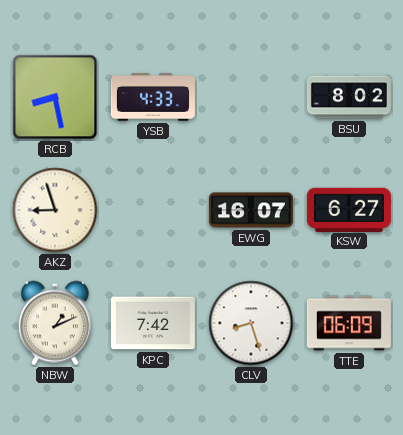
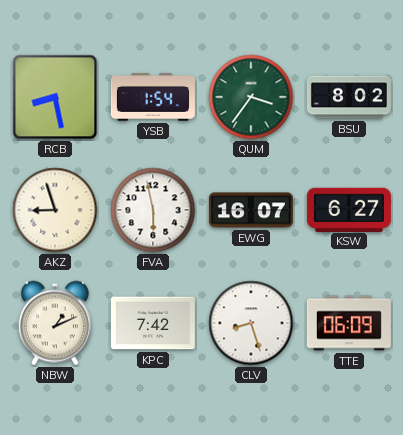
YSB: 4:33 -> 1:54
QUM: none -> 3:36
FVA: none -> 5:58
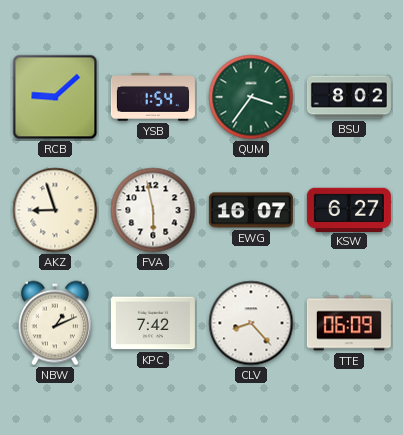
RCB: 8:28 -> 9:08
CLV: 8:27 -> 8:23
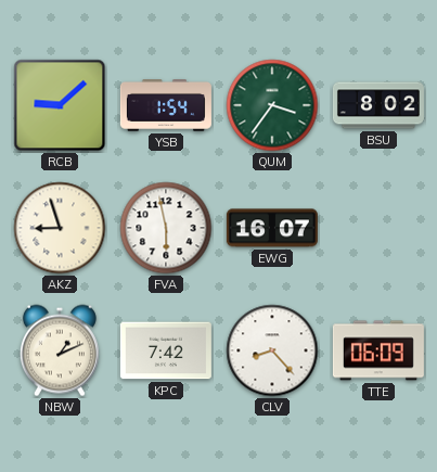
KSW: 6:27 -> none
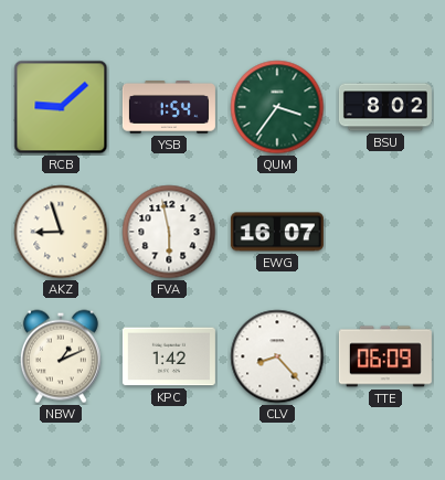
KPC: 7:42 -> 1:42
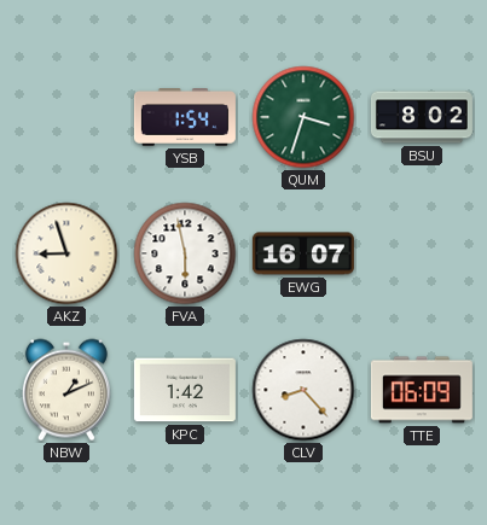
RCB: 9:08 -> none
QUM: 3:36 -> 3:33
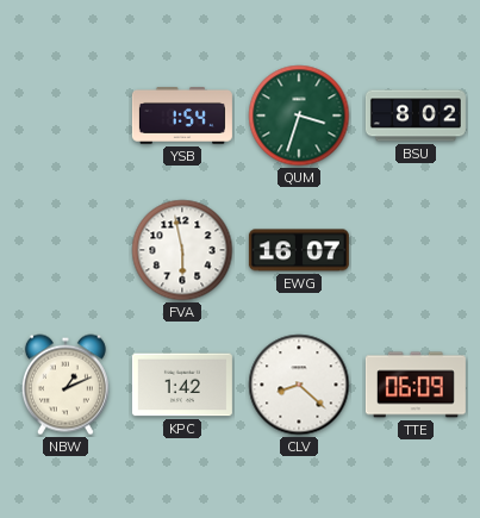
AKZ: 8:57 -> none
CLV: 8:23 -> 8:22
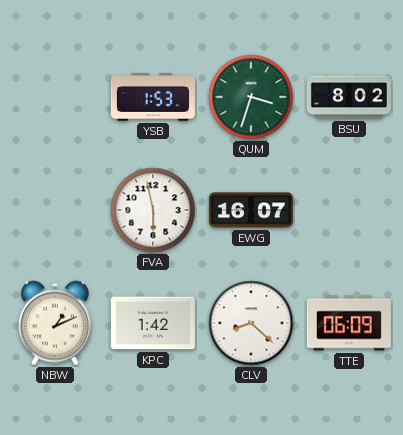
YSB: 1:54 -> 1:53
